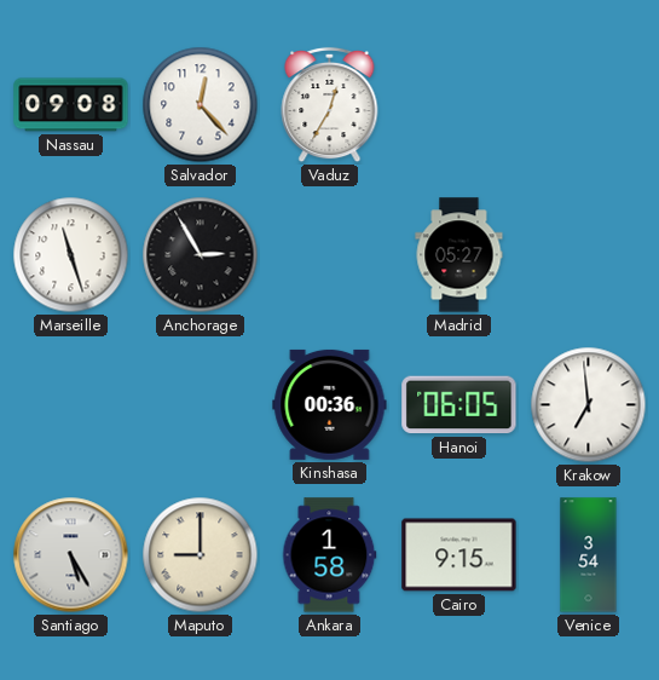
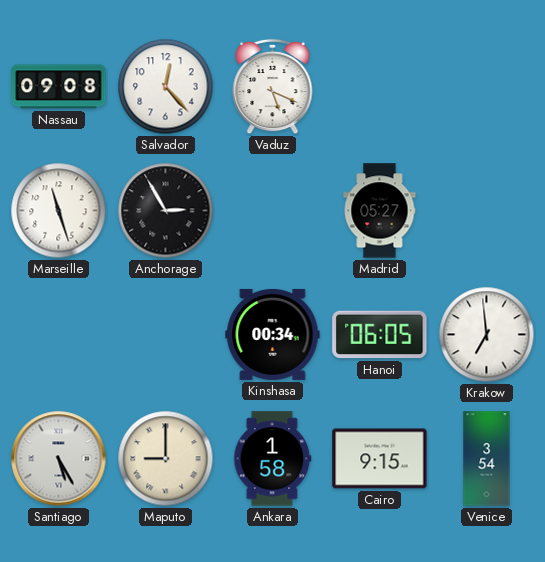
Vaduz: 12:35 -> 5:19
Kinshasa: 00:36 -> 00:34
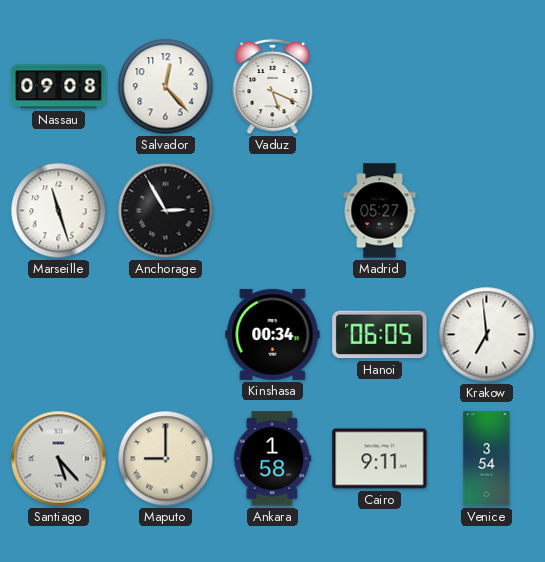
Santiago: 5:25 -> 5:23
Cairo: 9:15 -> 9:11
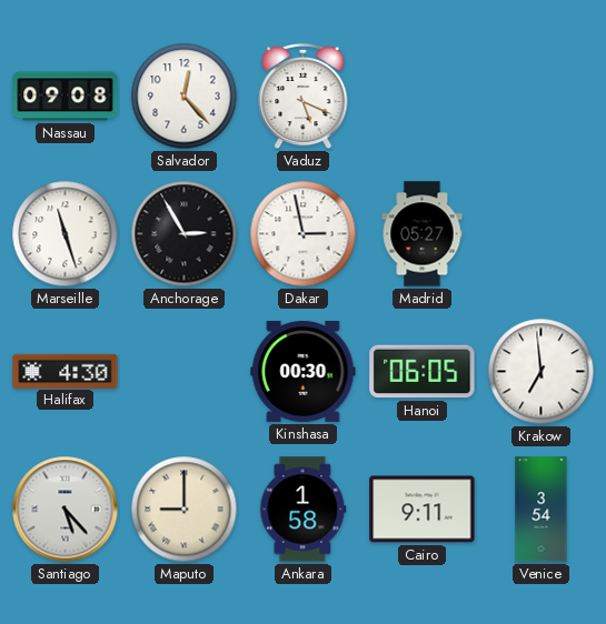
Dakar: none -> 2:58
Halifax: none -> 4:30
Kinshasa: 00:34 -> 00:30
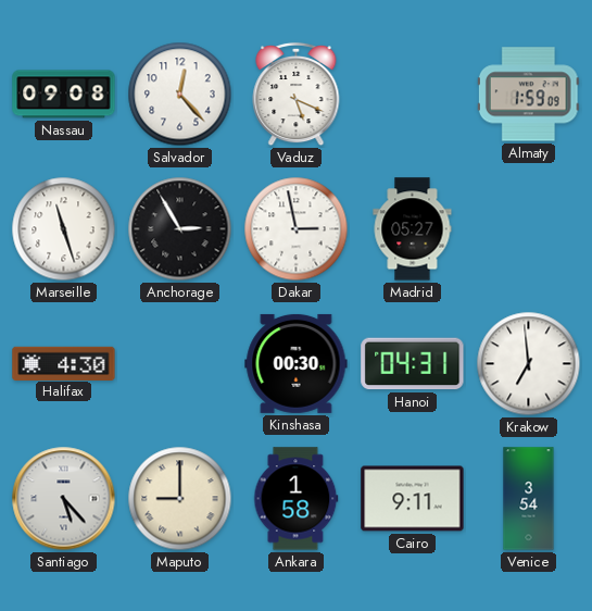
Almaty: none -> 1:59
Hanoi: 06:05 -> 04:31
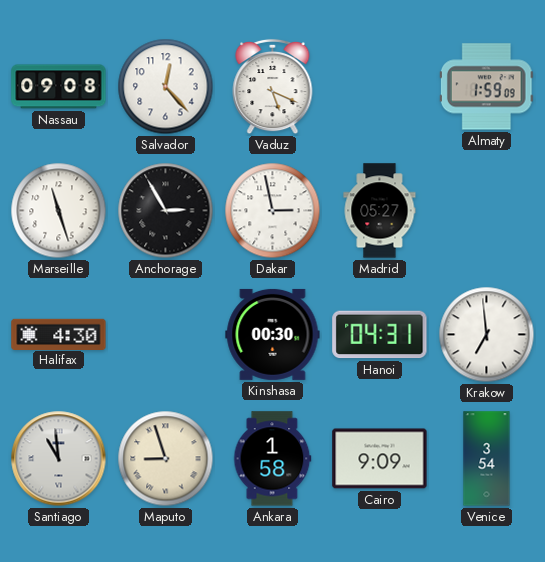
Santiago: 5:23 -> 10:59
Maputo: 9:00 -> 8:57
Cairo: 9:11 -> 9:09
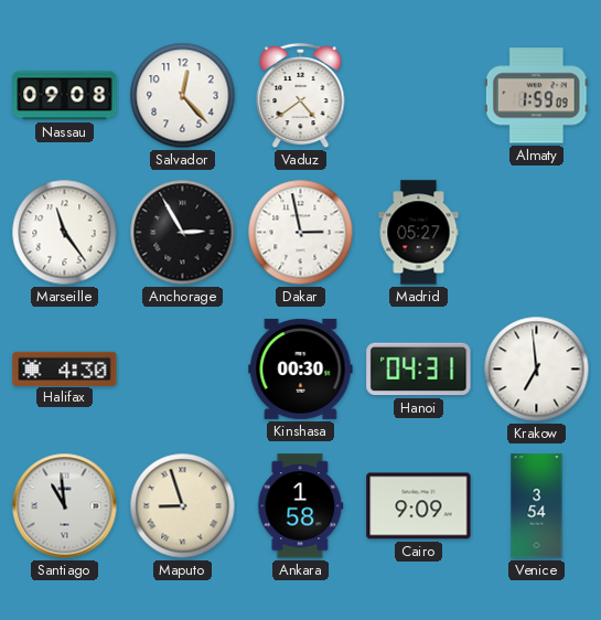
Vaduz: 5:19 -> 4:39
Marseille: 11:27 -> 11:24
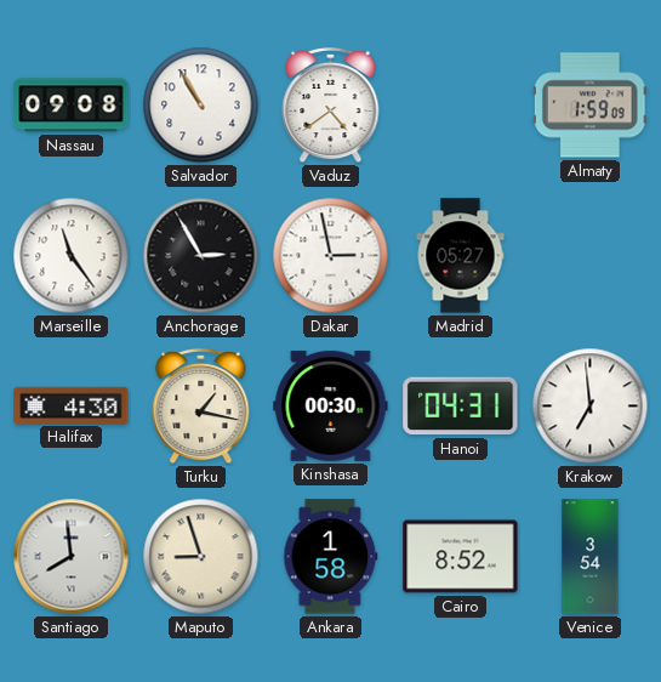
Salvador: 12:23 -> 10:55
Turku: none -> 1:17
Santiago: 10:59 -> 7:59
Cairo: 9:09 -> 8:52
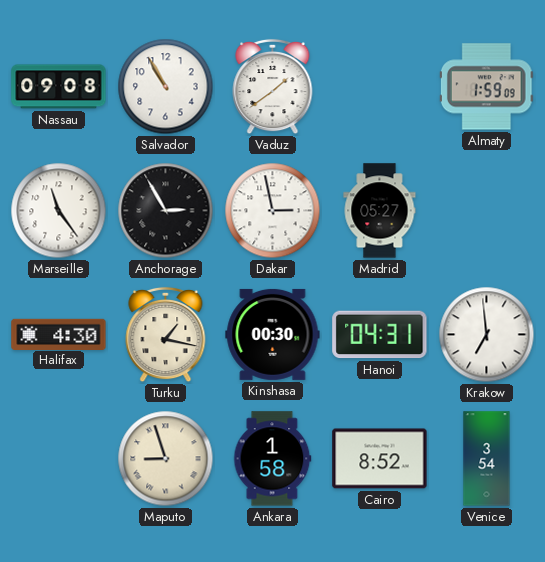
Vaduz: 4:39 -> 1:39
Santiago: 7:59 -> none
